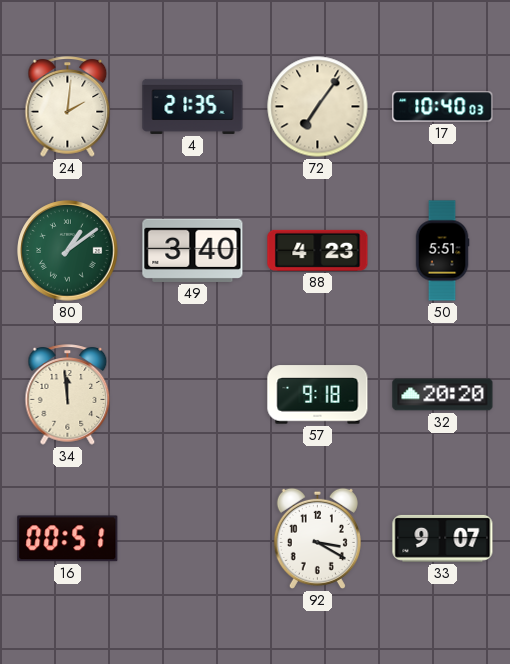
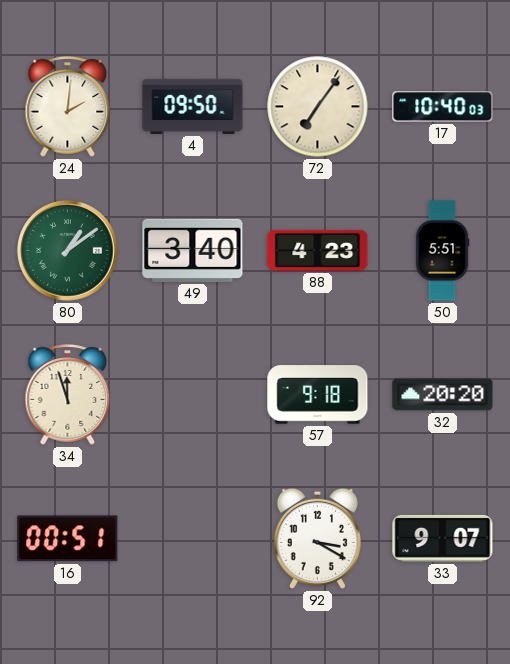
4: 21:35 -> 09:50
34: 11:59 -> 11:57
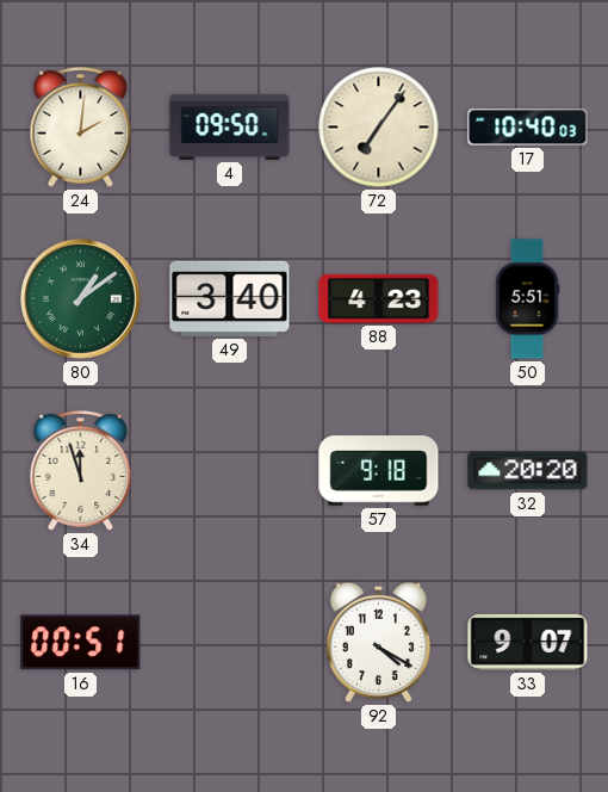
92: 3:20 -> 4:20
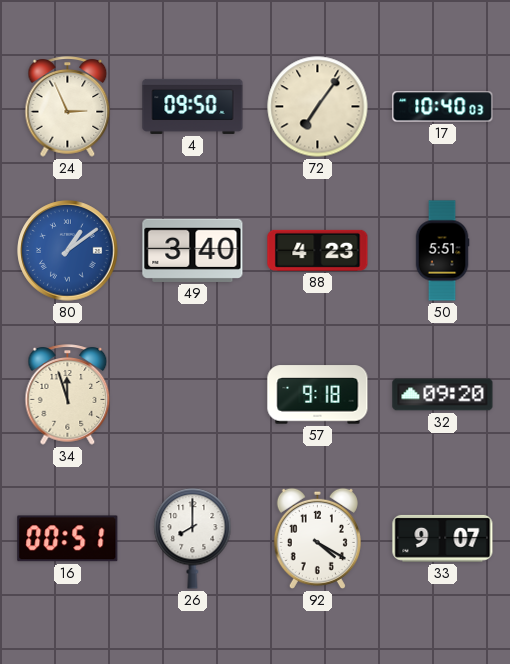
24: 2:01 -> 2:56
80 dial: green -> blue
32: 20:20 -> 09:20
26: none -> 8:00
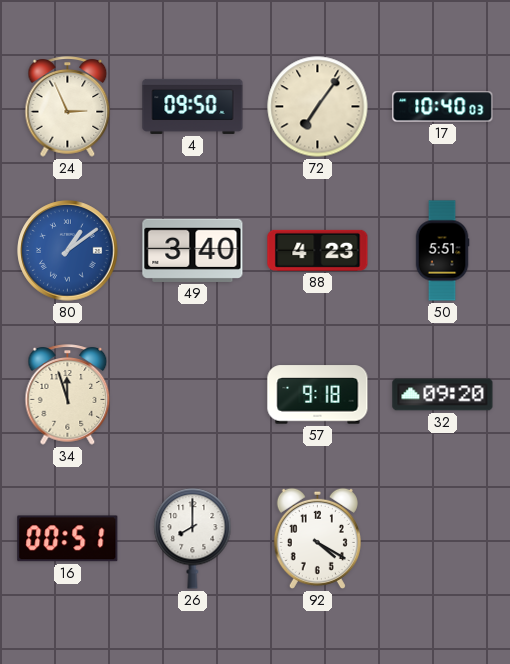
33: 9:07 -> none
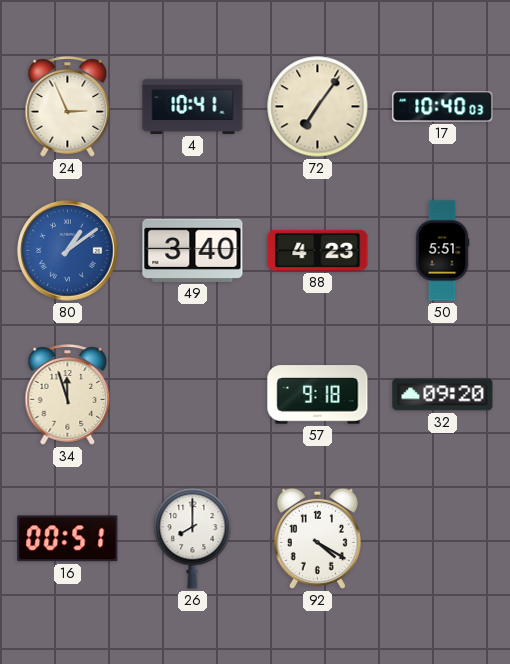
4: 09:50 -> 10:41
